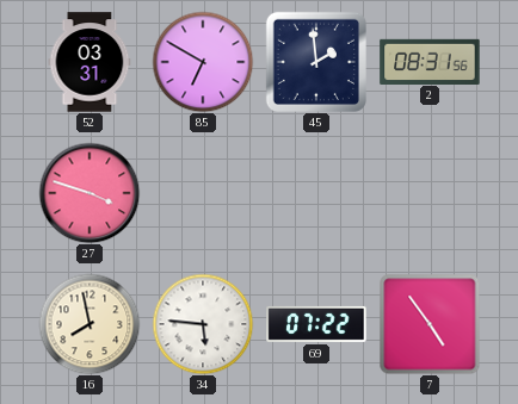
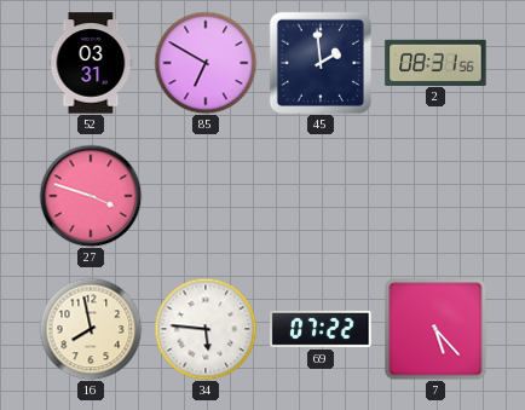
7: 4:54 -> 5:23
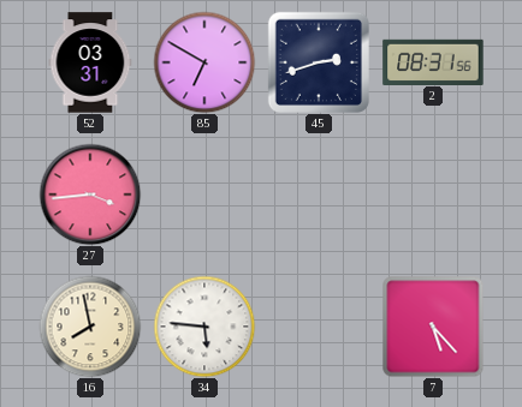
45: 1:59 -> 2:42
27: 3:48 -> 3:44
69: 07:22 -> none
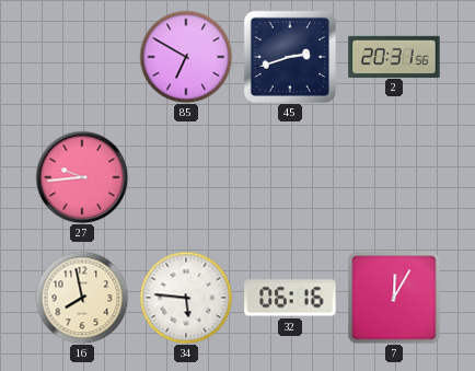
52: 03:31 -> none
2: 08:31 -> 20:31
27: 3:44 -> 9:44
32: none -> 06:16
7: 5:23 -> 12:05
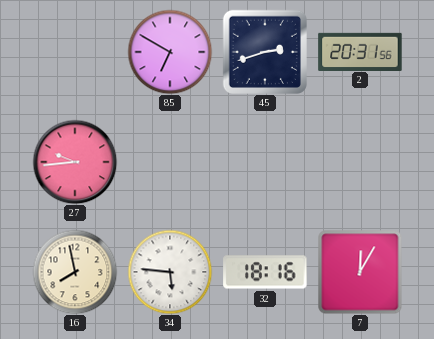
32: 06:16 -> 18:16
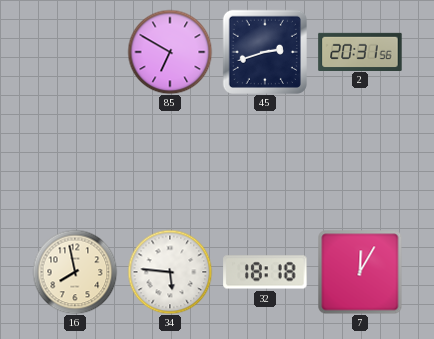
27: 9:44 -> none
32: 18:16 -> 18:18
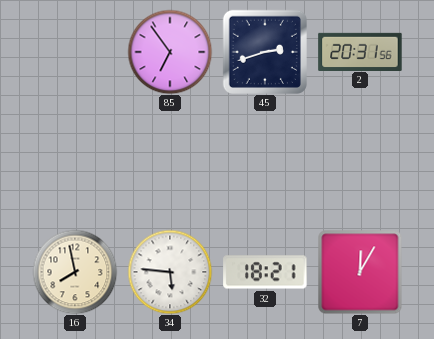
85: 6:50 -> 6:54
32: 18:18 -> 18:21
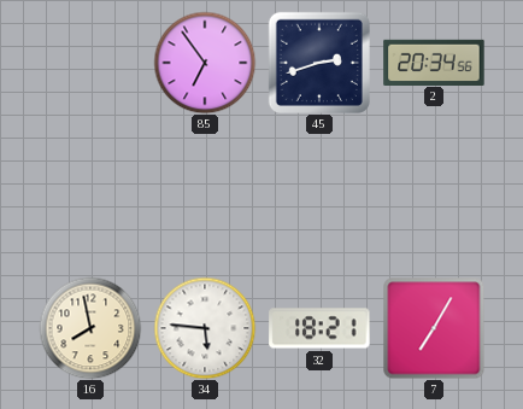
2: 20:31 -> 20:34
7: 12:05 -> 7:05
